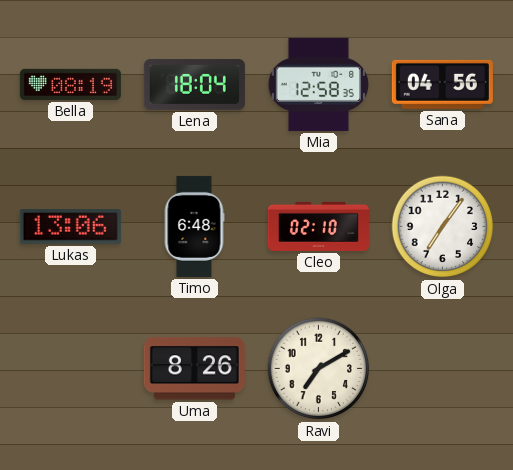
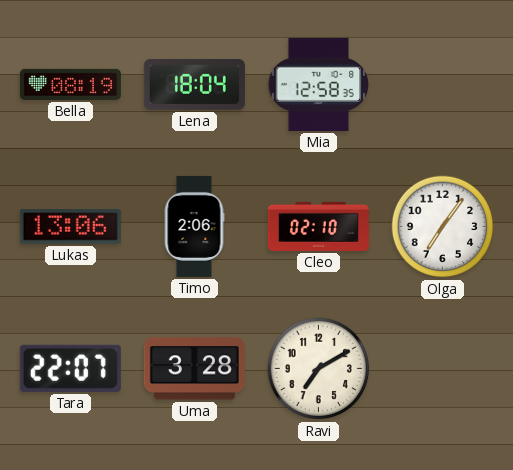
Sana: 04:56 -> none
Timo: 6:48 -> 2:06
Tara: none -> 22:07
Uma: 8:26 -> 3:28
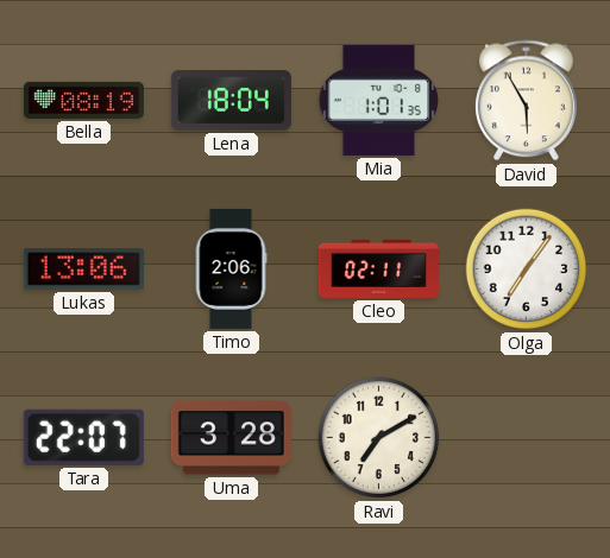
Mia: 12:58 -> 1:01
David: none -> 5:55
Cleo: 02:10 -> 02:11
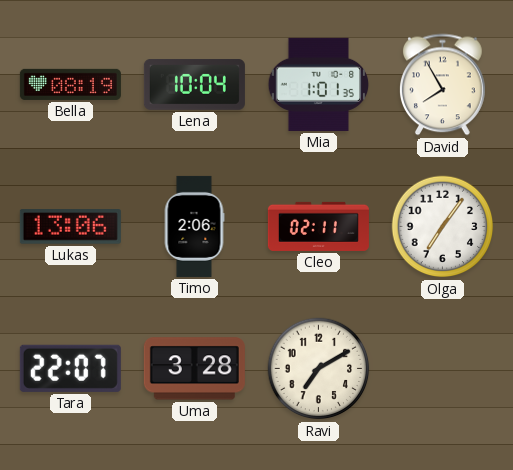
Lena: 18:04 -> 10:04
David: 5:55 -> 7:55
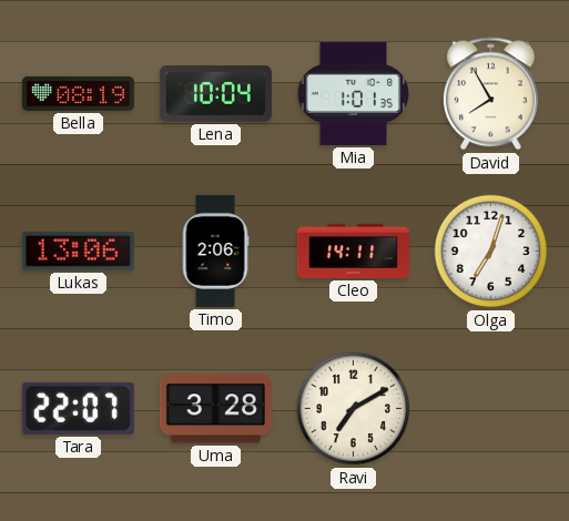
Cleo: 02:11 -> 14:11
Olga: 7:06 -> 7:03
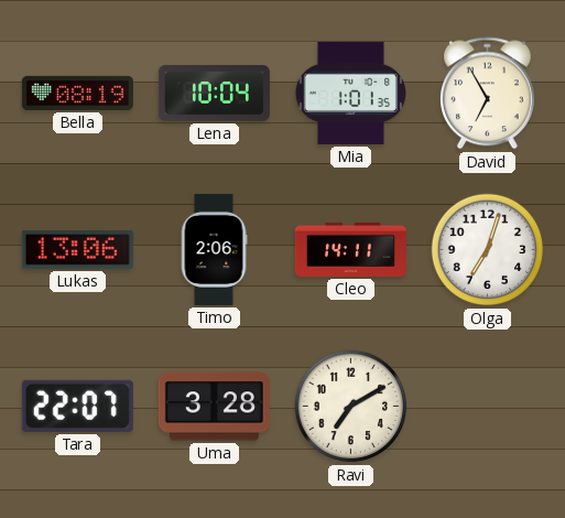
David: 7:55 -> 6:55
